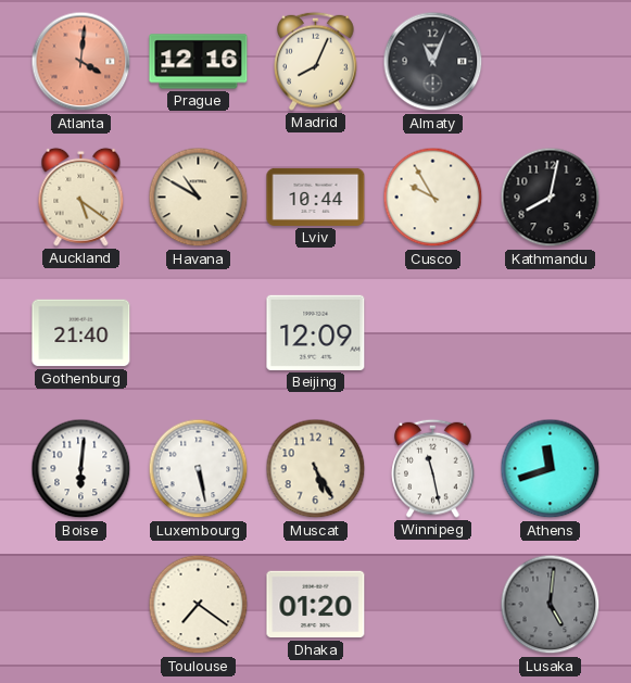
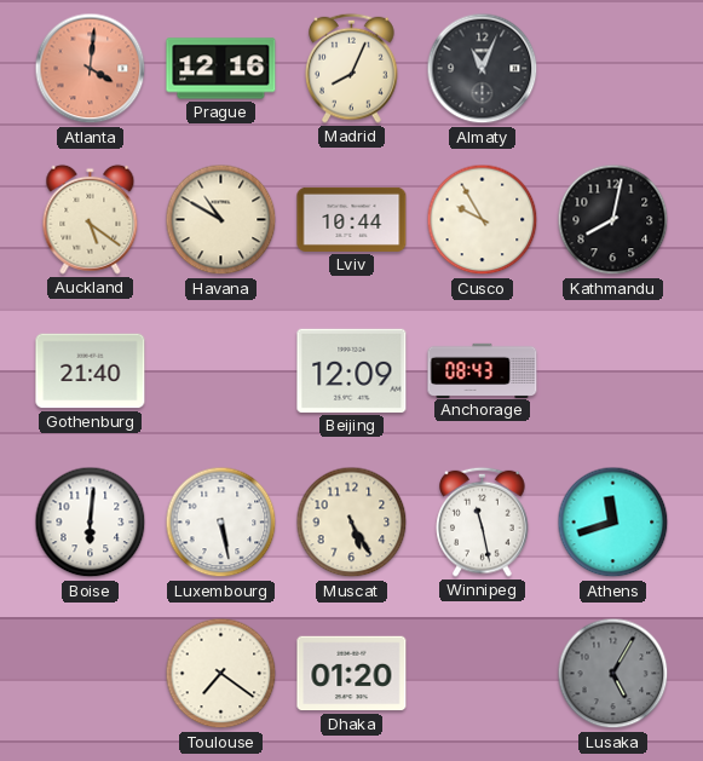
Anchorage: none -> 08:43
Lusaka: 5:01 -> 5:05
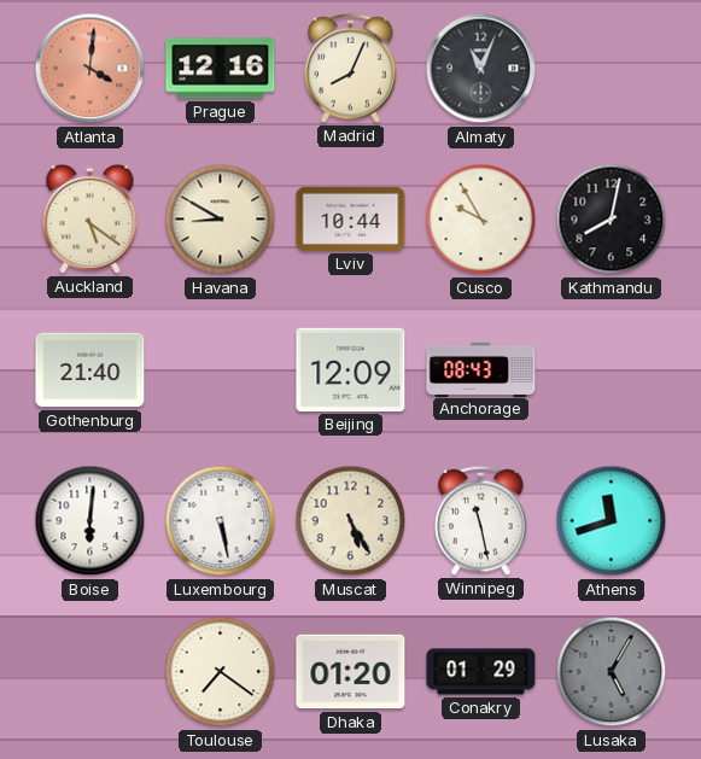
Havana: 10:50 -> 8:50
Conakry: none -> 01:29
